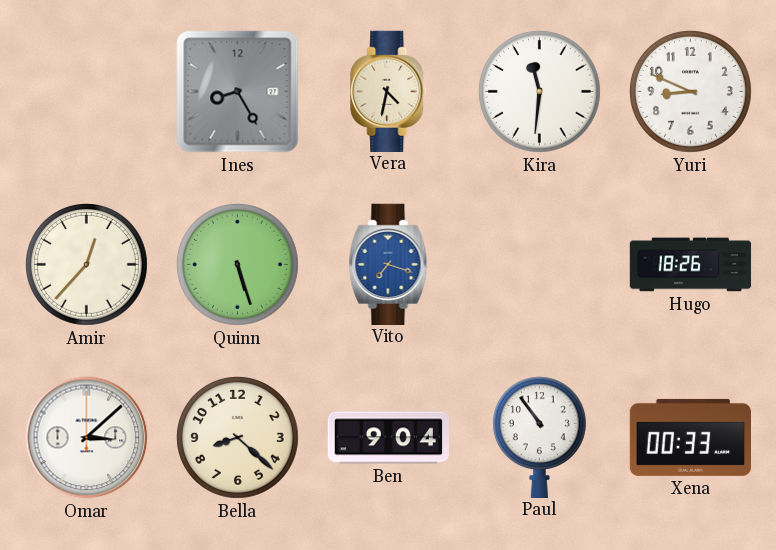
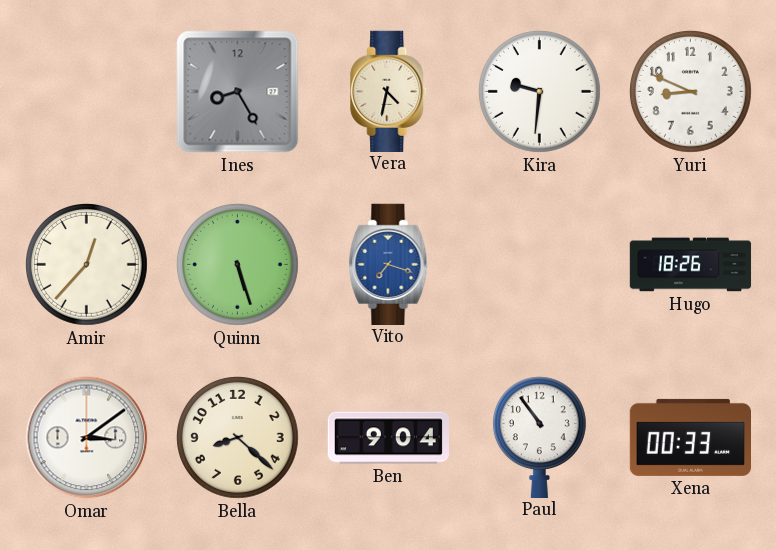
Kira: 11:31 -> 9:31
Omar: 3:08 -> 3:09
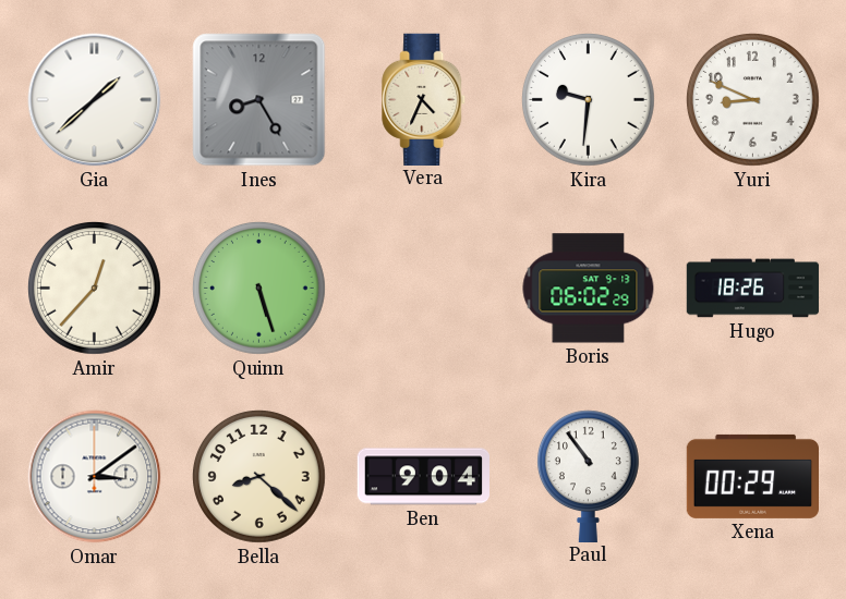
Gia: none -> 1:38
Vera: 4:32 -> 4:34
Vito: 7:18 -> none
Boris: none -> 06:02
Xena: 00:33 -> 00:29
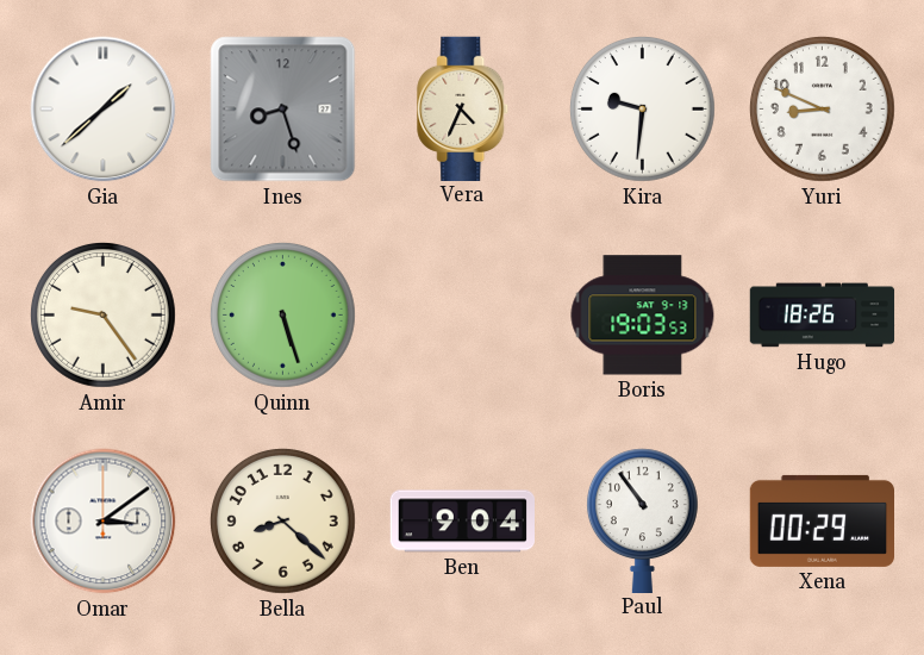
Ines: 8:25 -> 8:27
Amir: 12:37 -> 9:24
Boris: 06:02 -> 19:03
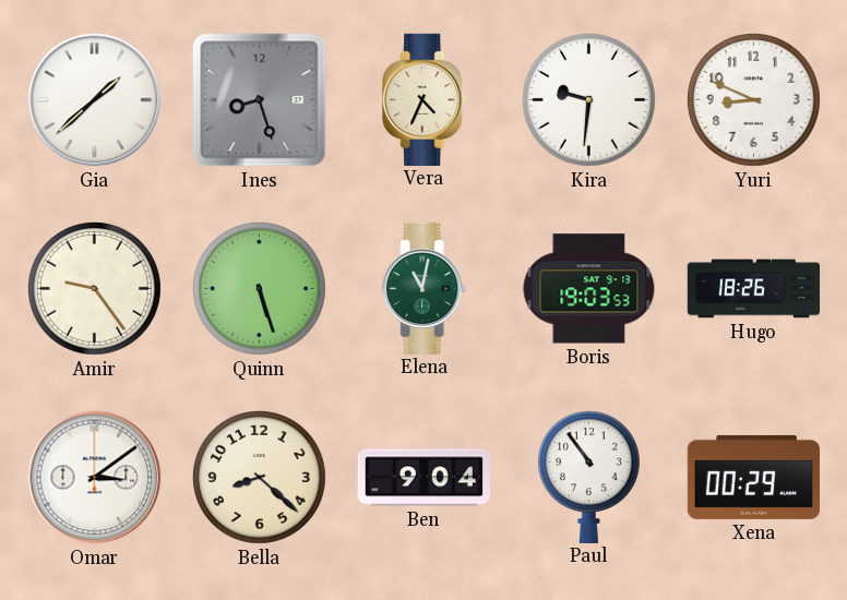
Elena: none -> 11:02
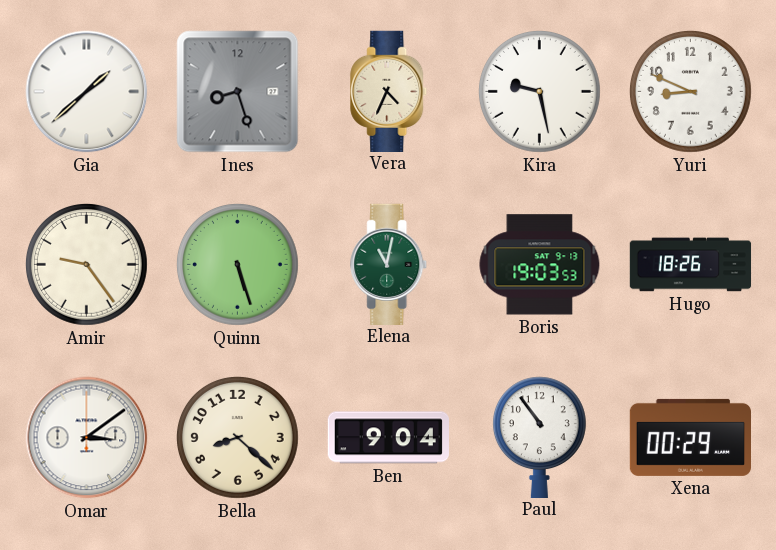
Kira: 9:31 -> 9:28
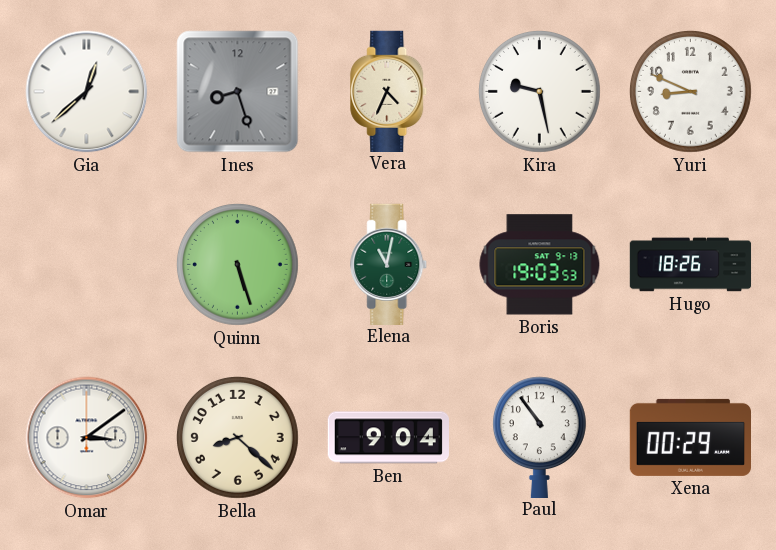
Gia: 1:38 -> 12:38
Amir: 9:24 -> none
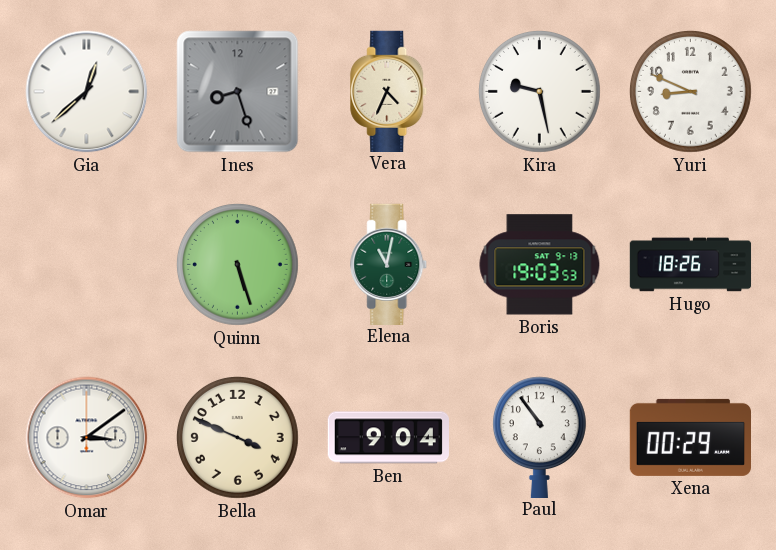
Bella: 8:22 -> 3:49
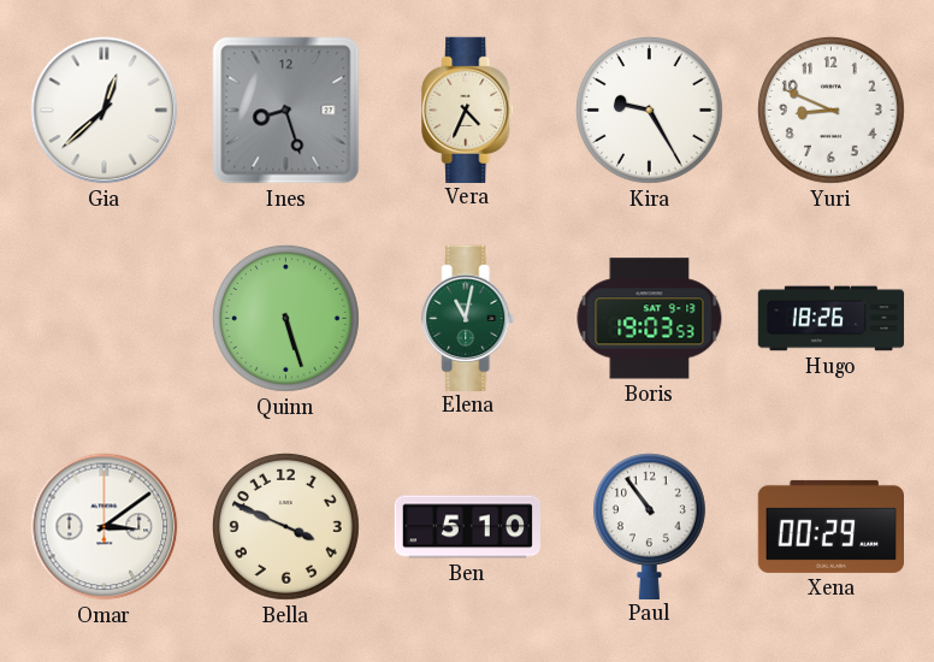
Kira: 9:28 -> 9:25
Ben: 9:04 -> 5:10
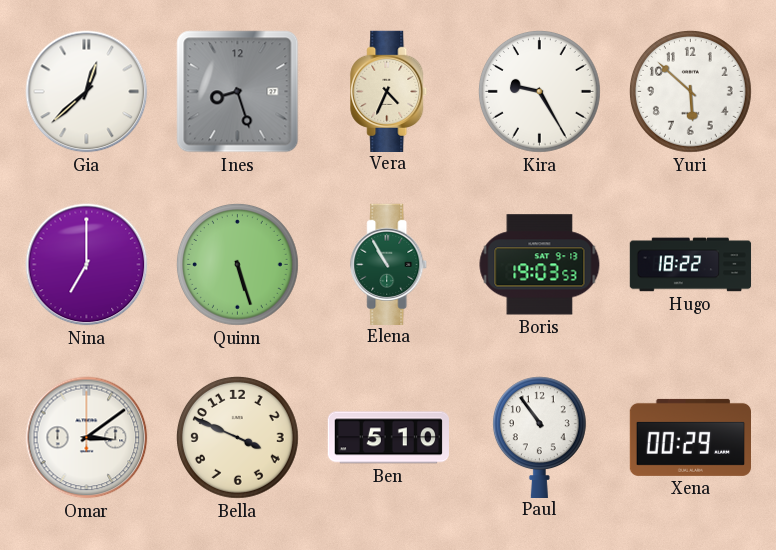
Yuri: 8:49 -> 5:52
Nina: none -> 7:00
Elena: 11:02 -> 10:55
Hugo: 18:26 -> 18:22
